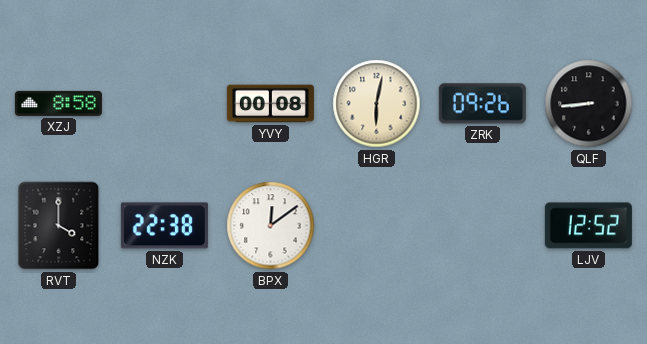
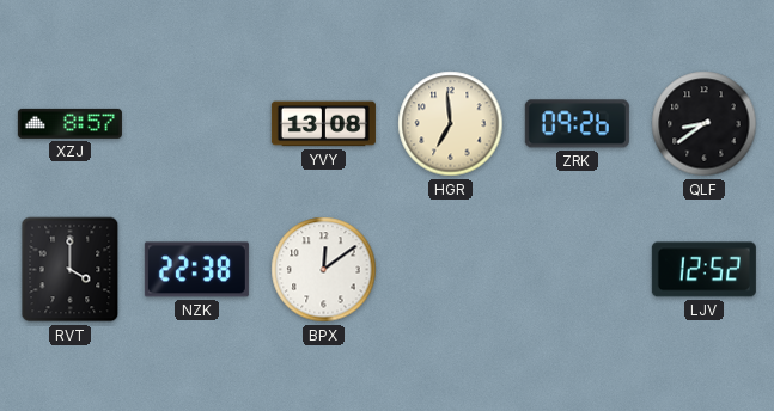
XZJ: 8:58 -> 8:57
YVY: 00:08 -> 13:08
HGR: 6:02 -> 6:59
QLF: 8:44 -> 8:39
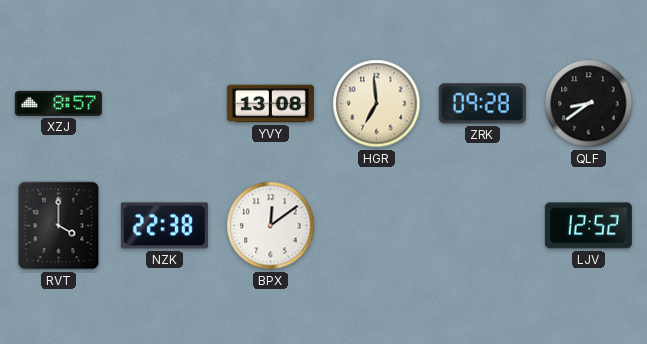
ZRK: 09:26 -> 09:28
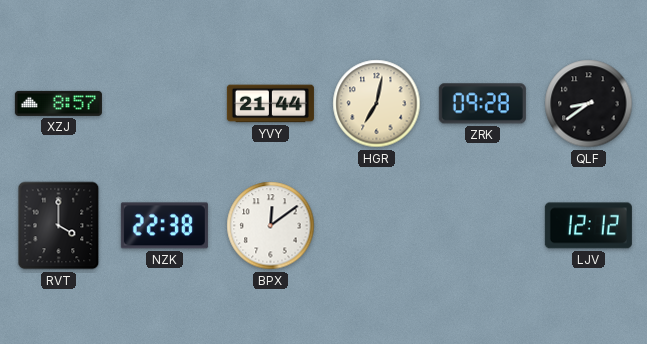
YVY: 13:08 -> 21:44
HGR: 6:59 -> 7:02
LJV: 12:52 -> 12:12
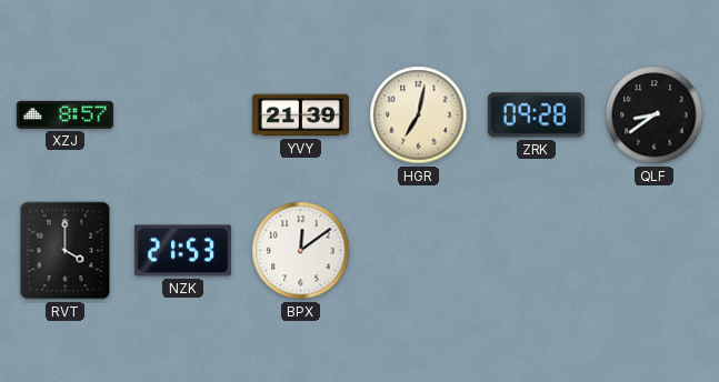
YVY: 21:44 -> 21:39
NZK: 22:38 -> 21:53
LJV: 12:12 -> none
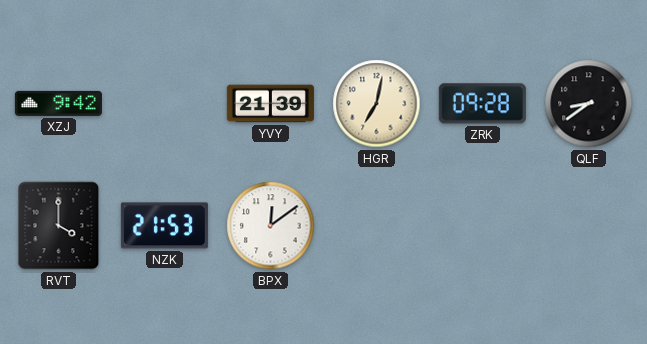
XZJ: 8:57 -> 9:42
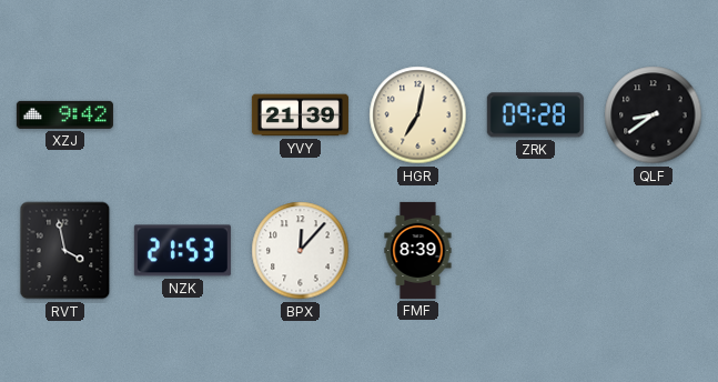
RVT: 4:00 -> 3:58
BPX: 12:09 -> 12:07
FMF: none -> 8:39
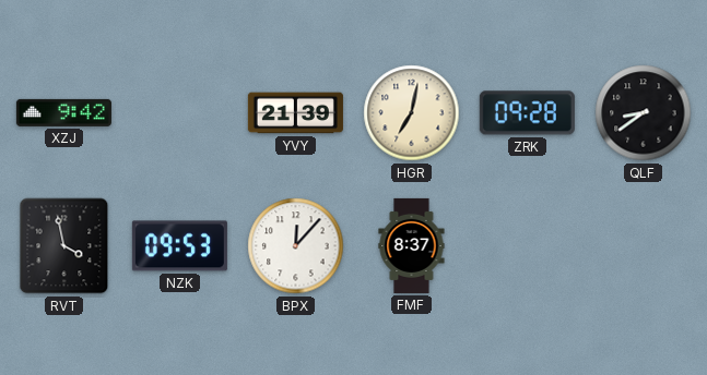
NZK: 21:53 -> 09:53
FMF: 8:39 -> 8:37
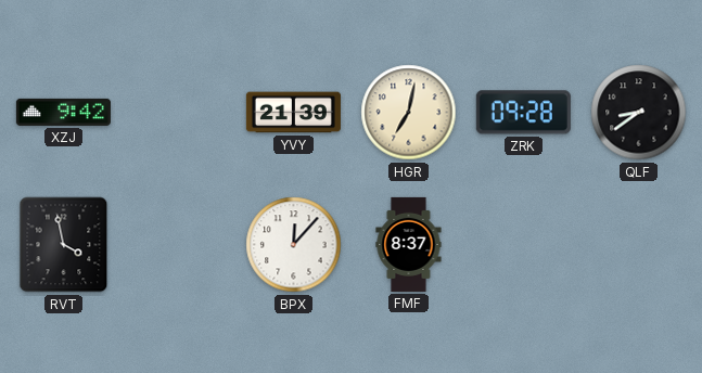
NZK: 09:53 -> none
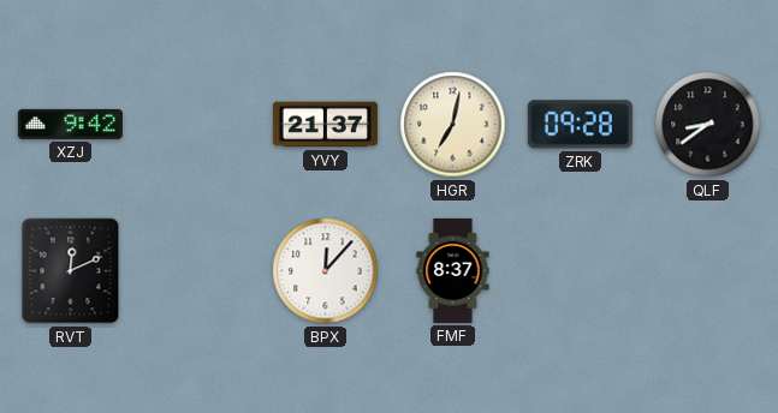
YVY: 21:39 -> 21:37
RVT: 3:58 -> 12:11
